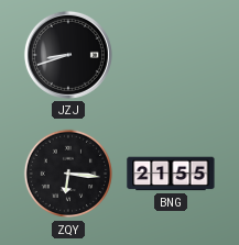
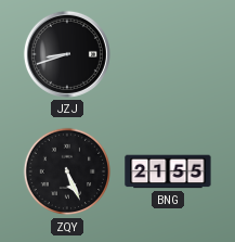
ZQY: 6:16 -> 5:26
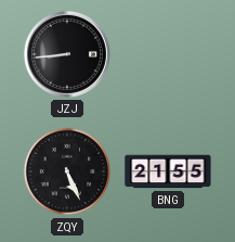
JZJ: 8:42 -> 8:44
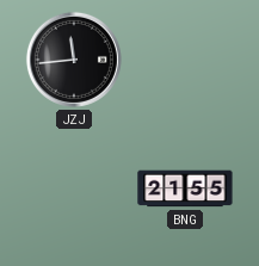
JZJ: 8:44 -> 11:44
ZQY: 5:26 -> none
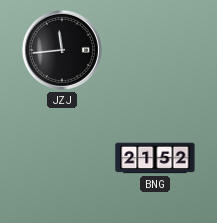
BNG: 21:55 -> 21:52
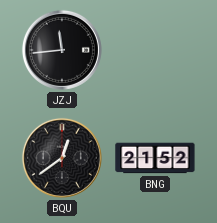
BQU: none -> 12:39
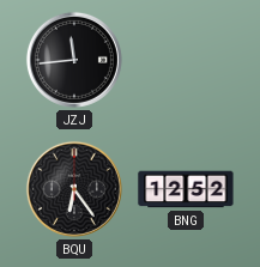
BQU: 12:39 -> 6:24
BNG: 21:52 -> 12:52
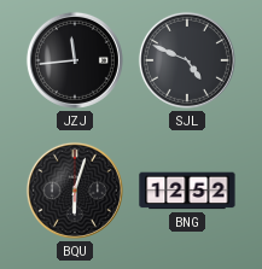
SJL: none -> 4:49
BQU: 6:24 -> 6:03
